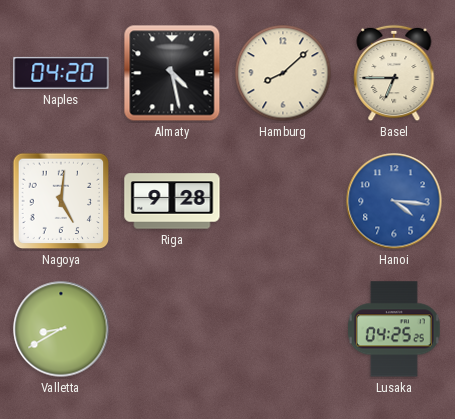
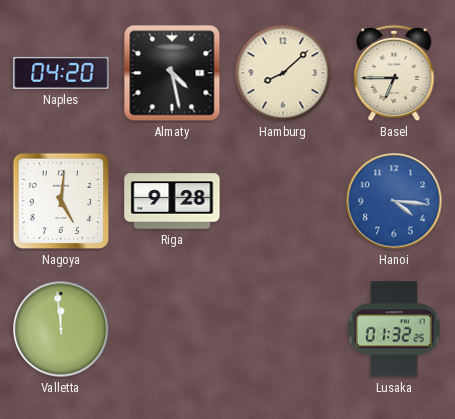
Valletta: 8:40 -> 11:59
Lusaka: 04:25 -> 01:32
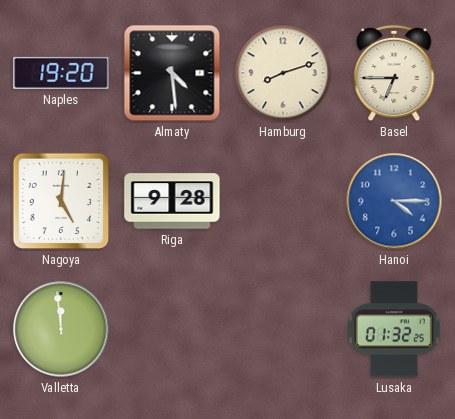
Naples: 04:20 -> 19:20
Almaty: 4:28 -> 4:29
Hamburg: 8:08 -> 8:12
Hanoi: 4:16 -> 4:15
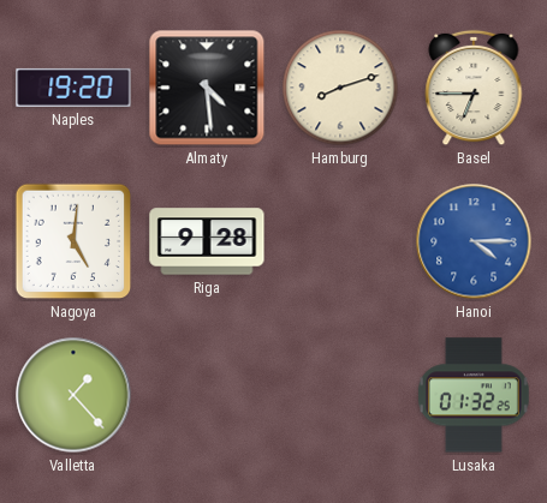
Valletta: 11:59 -> 1:23
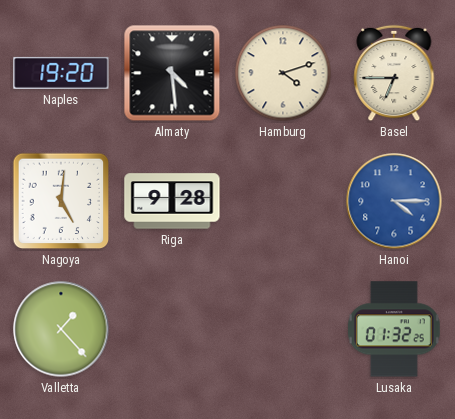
Hamburg: 8:12 -> 4:12
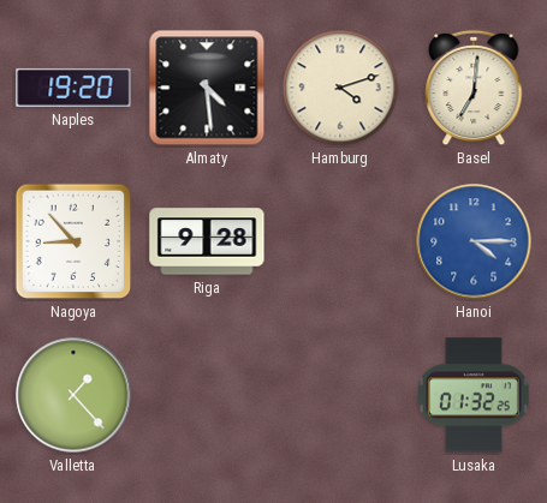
Basel: 6:45 -> 7:01
Nagoya: 5:01 -> 8:53
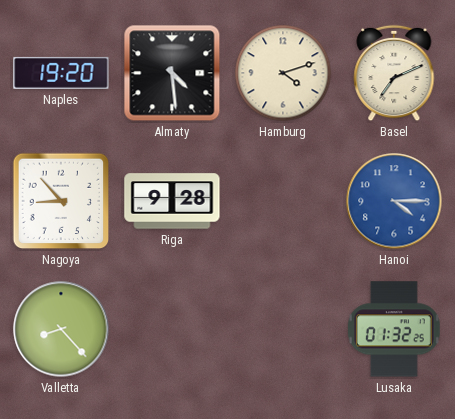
Basel: 7:01 -> 7:11
Valletta: 1:23 -> 8:23
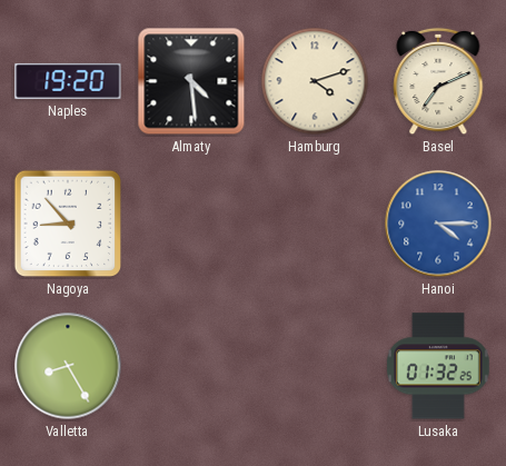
Riga: 9:28 -> none
Valletta: 8:23 -> 8:25
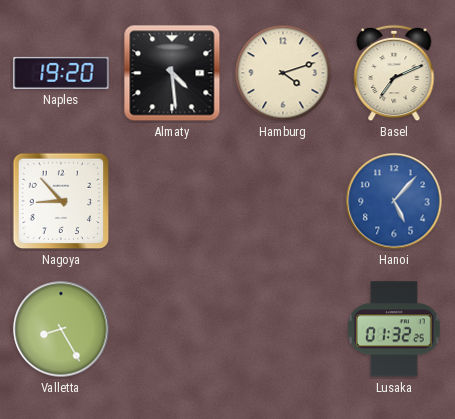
Hanoi: 4:15 -> 5:07
